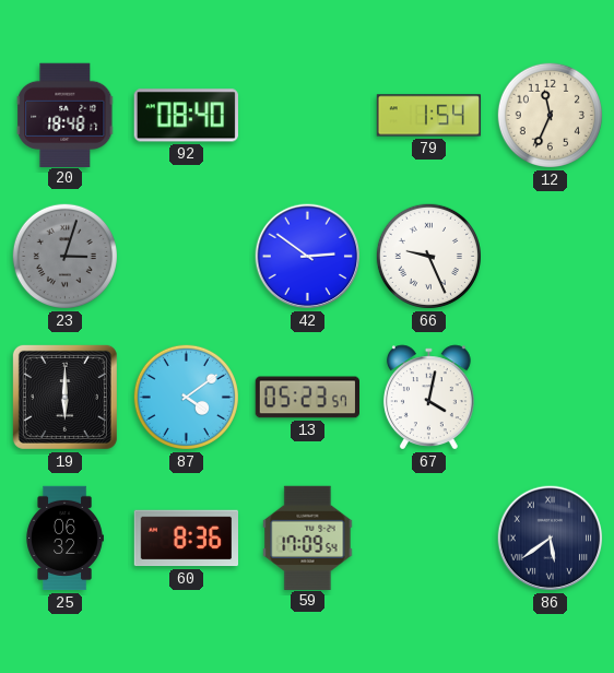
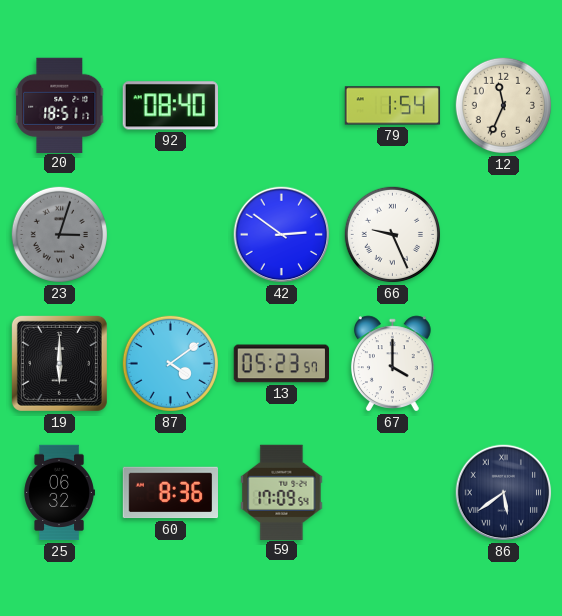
20: 18:48 -> 18:51
67: 4:02 -> 4:00
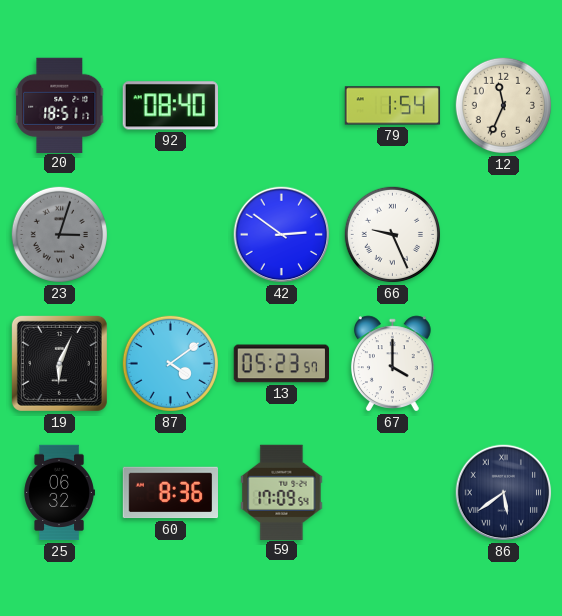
19: 6:00 -> 6:04
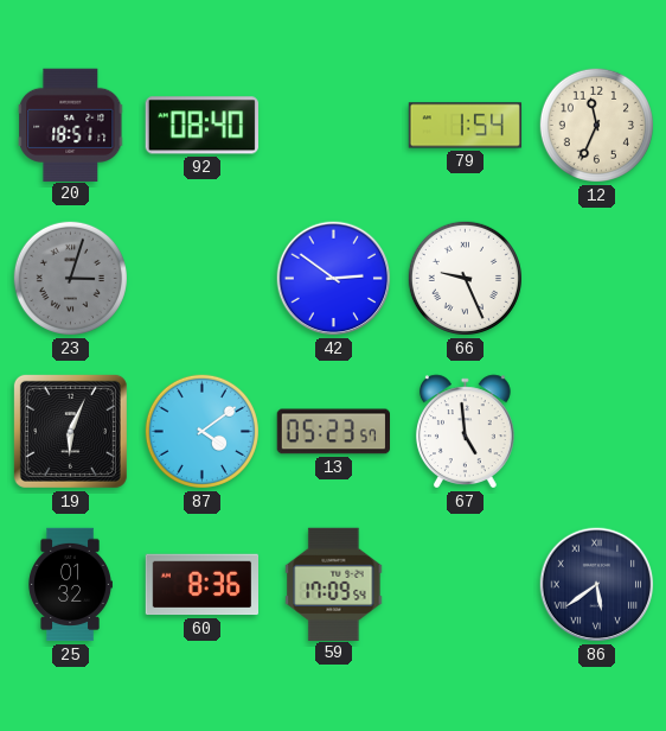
67: 4:00 -> 4:59
25: 06:32 -> 01:32
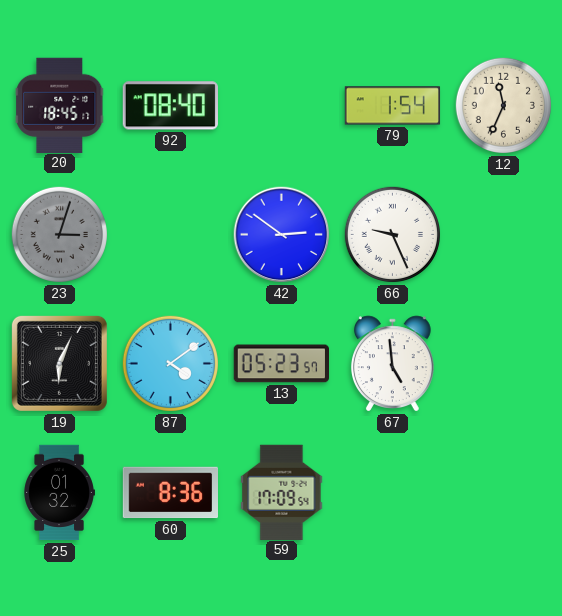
20: 18:51 -> 18:45
86: 5:39 -> none
